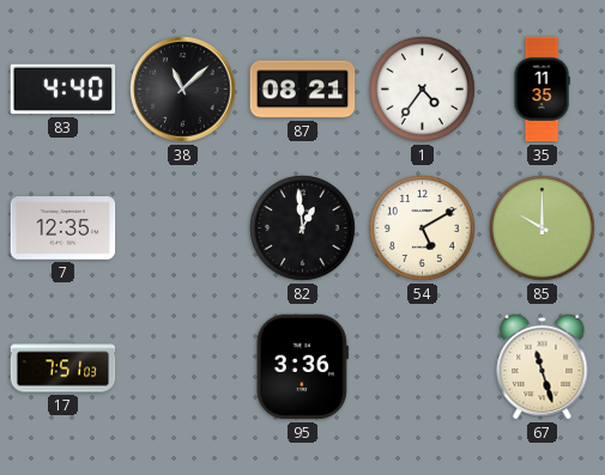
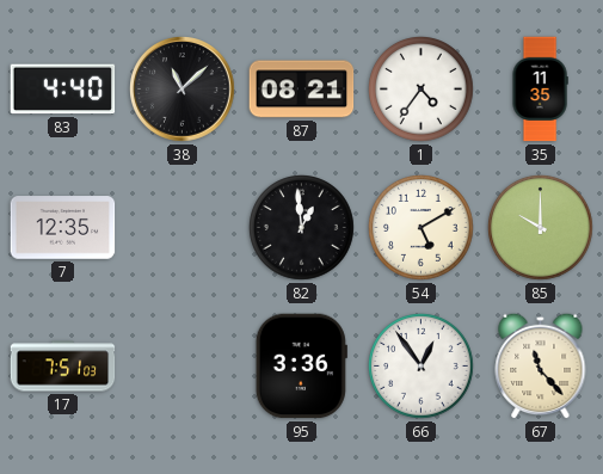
66: none -> 12:54
67: 11:27 -> 11:23
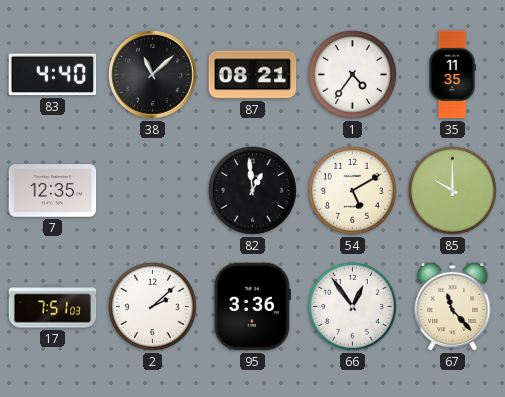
2: none -> 2:08
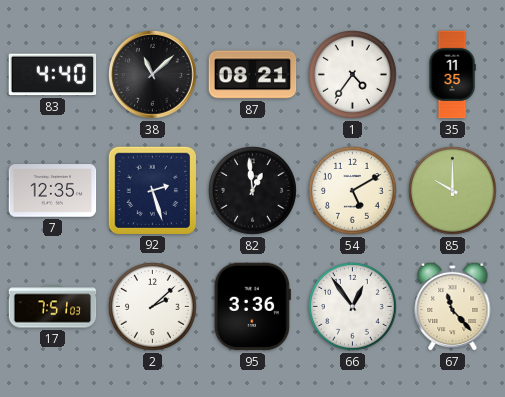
92: none -> 2:27
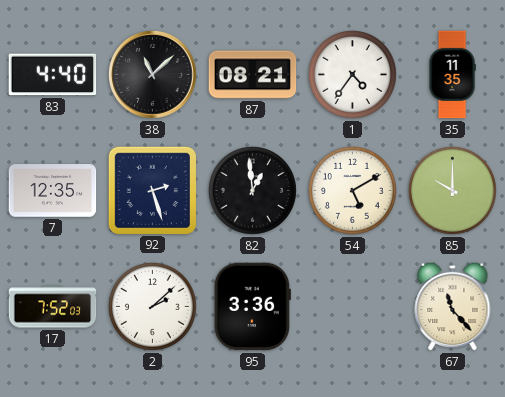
17: 7:51 -> 7:52
66: 12:54 -> none
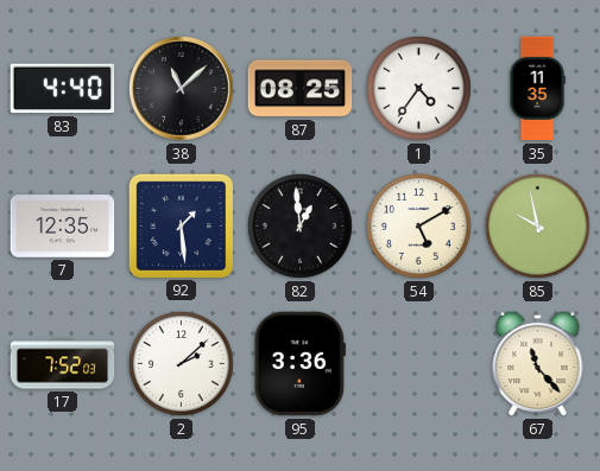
87: 08:21 -> 08:25
92: 2:27 -> 1:29
85: 10:00 -> 9:58
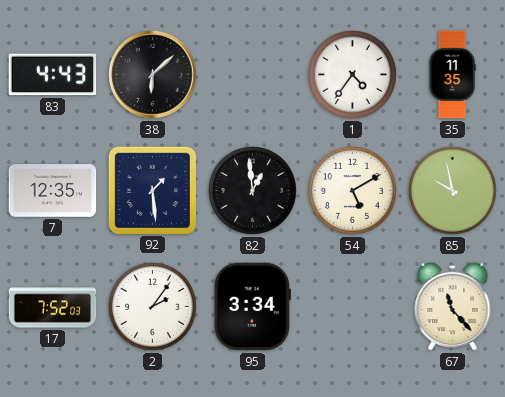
83: 4:40 -> 4:43
38: 11:08 -> 6:08
87: 08:25 -> none
2: 2:08 -> 2:06
95: 3:36 -> 3:34
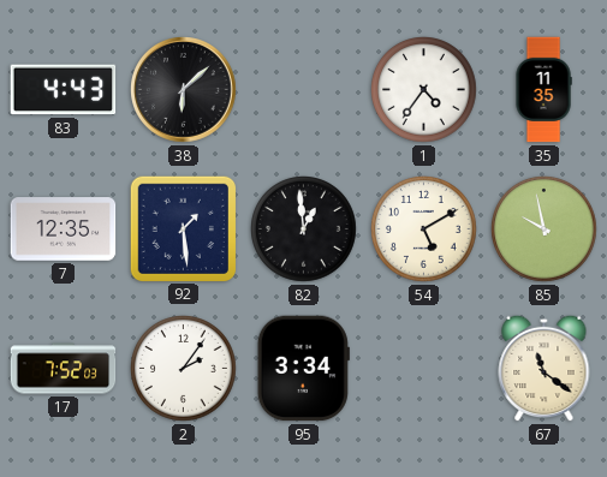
67: 11:23 -> 11:21
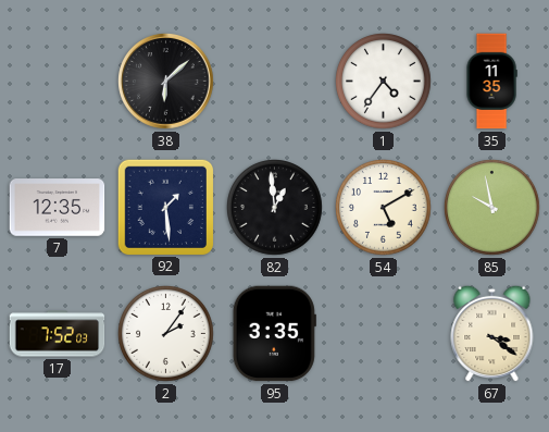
83: 4:43 -> none
95: 3:34 -> 3:35
67: 11:21 -> 3:21
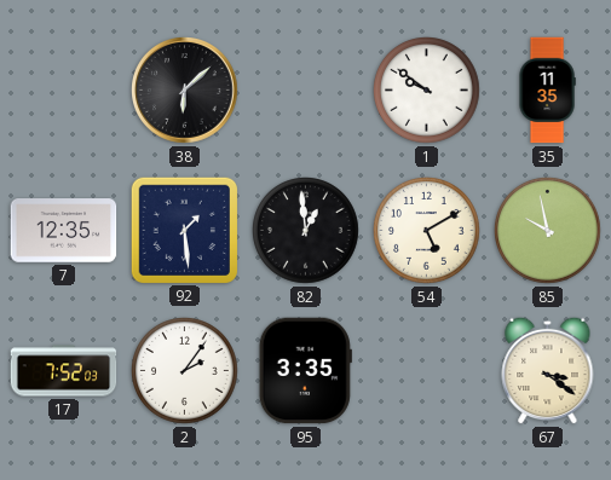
1: 4:36 -> 9:51
